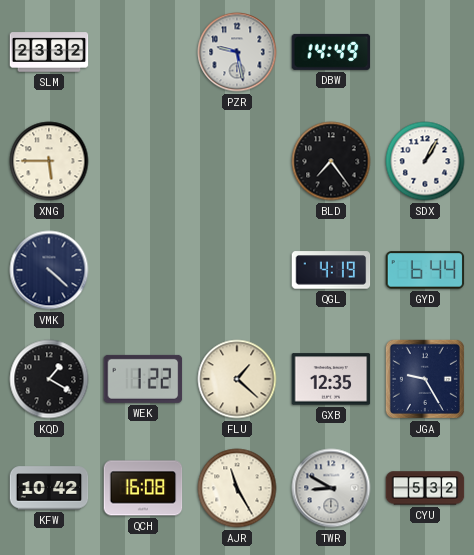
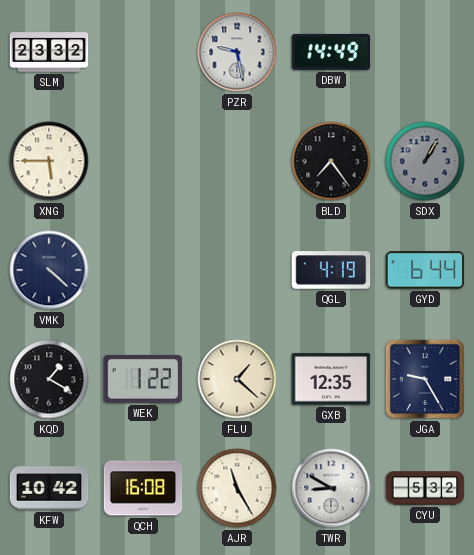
SDX dial: white -> grey
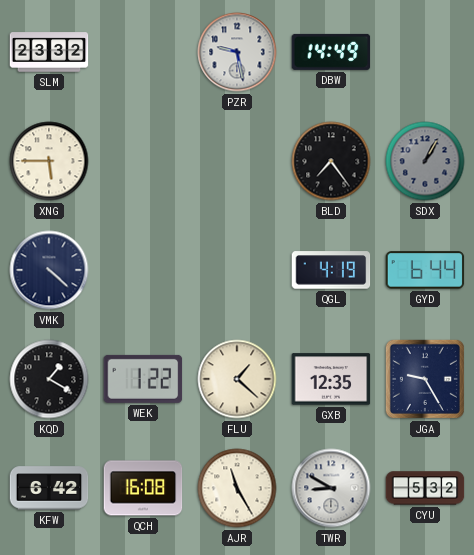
KFW: 10:42 -> 6:42
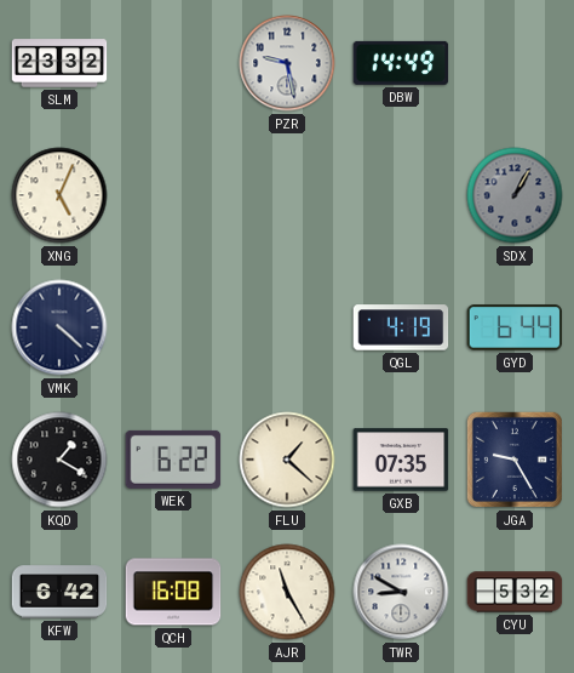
XNG: 5:45 -> 5:04
BLD: 7:24 -> none
WEK: 1:22 -> 6:22
GXB: 12:35 -> 07:35
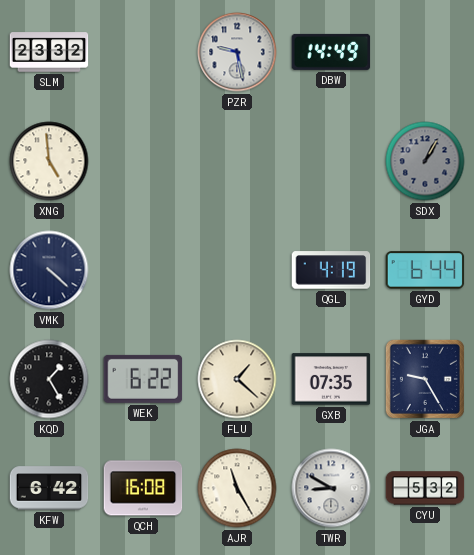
XNG: 5:04 -> 4:59
KQD: 1:20 -> 1:25
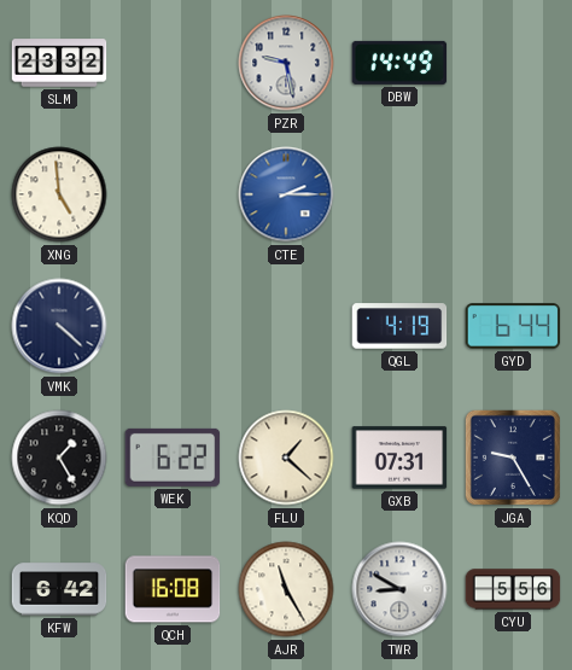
CTE: none -> 2:15
SDX: 1:05 -> none
GXB: 07:35 -> 07:31
CYU: 5:32 -> 5:56
